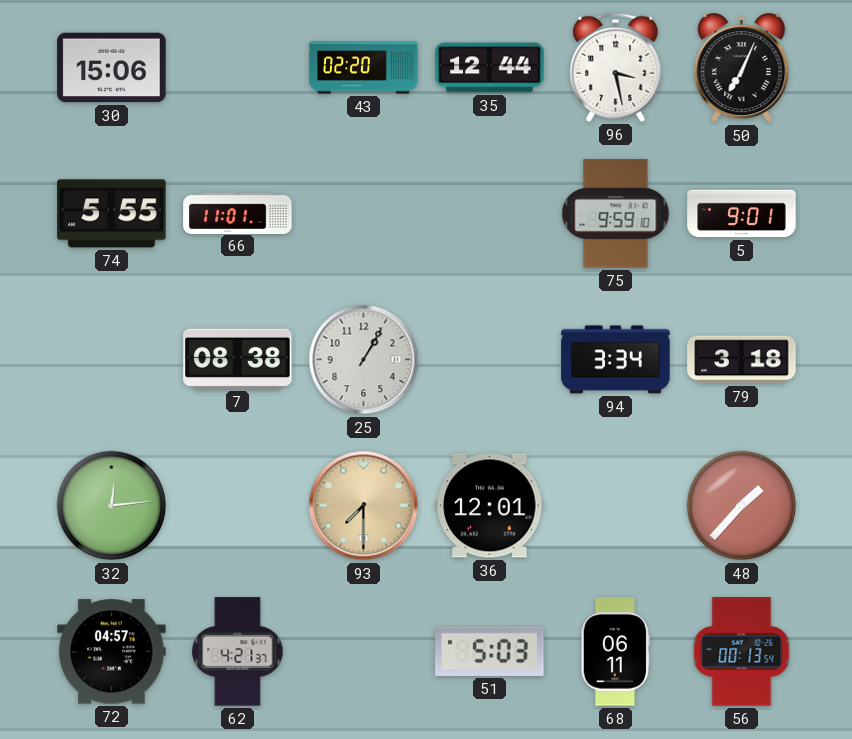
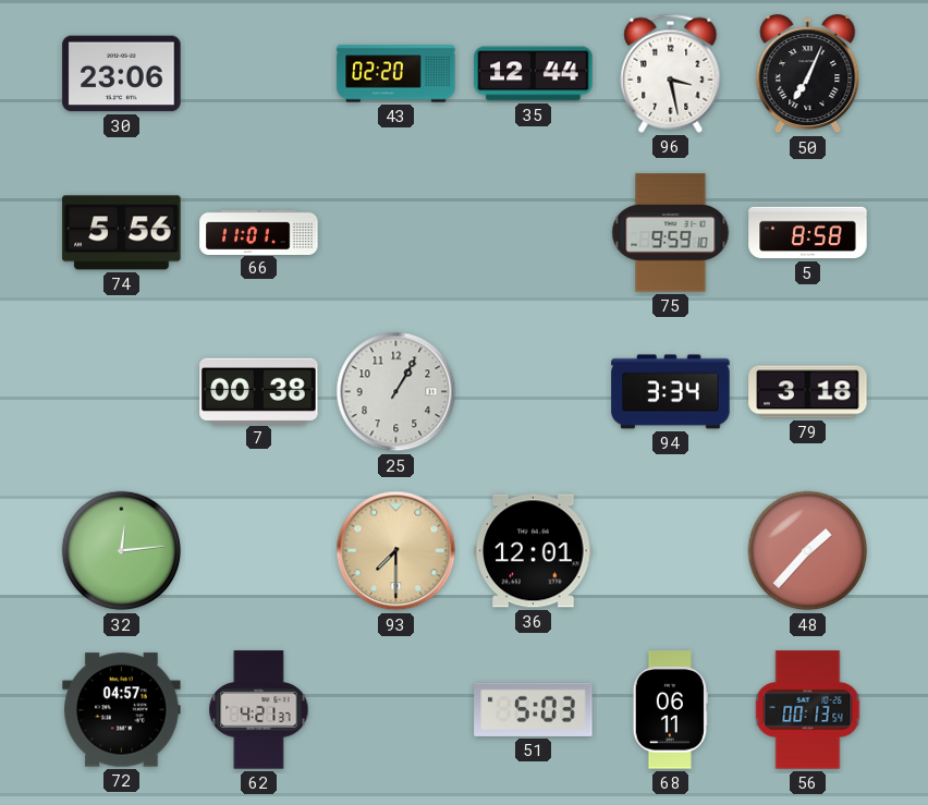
30: 15:06 -> 23:06
74: 5:55 -> 5:56
5: 9:01 -> 8:58
7: 08:38 -> 00:38
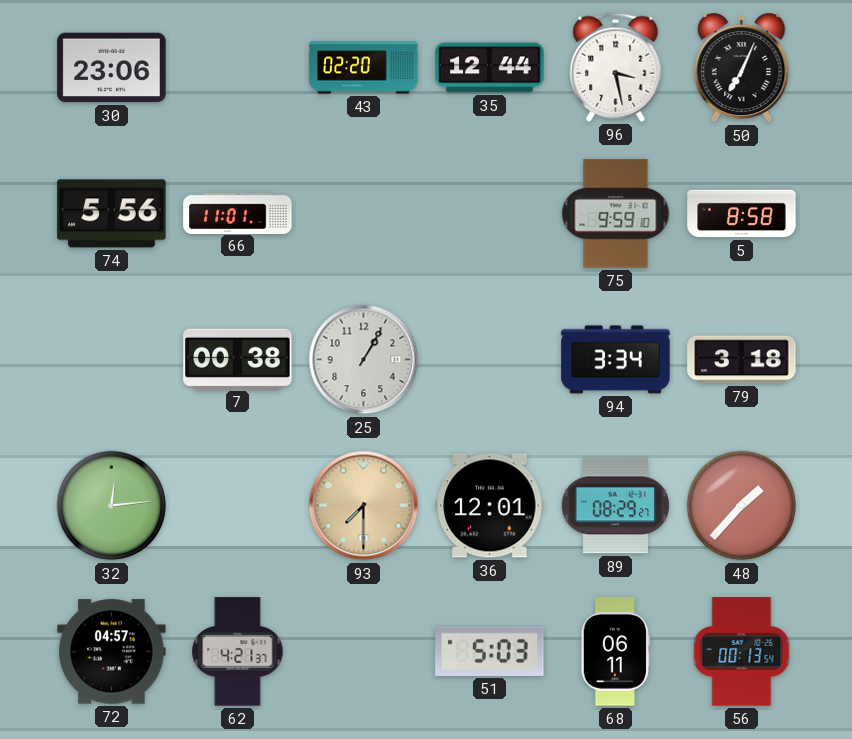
89: none -> 08:29
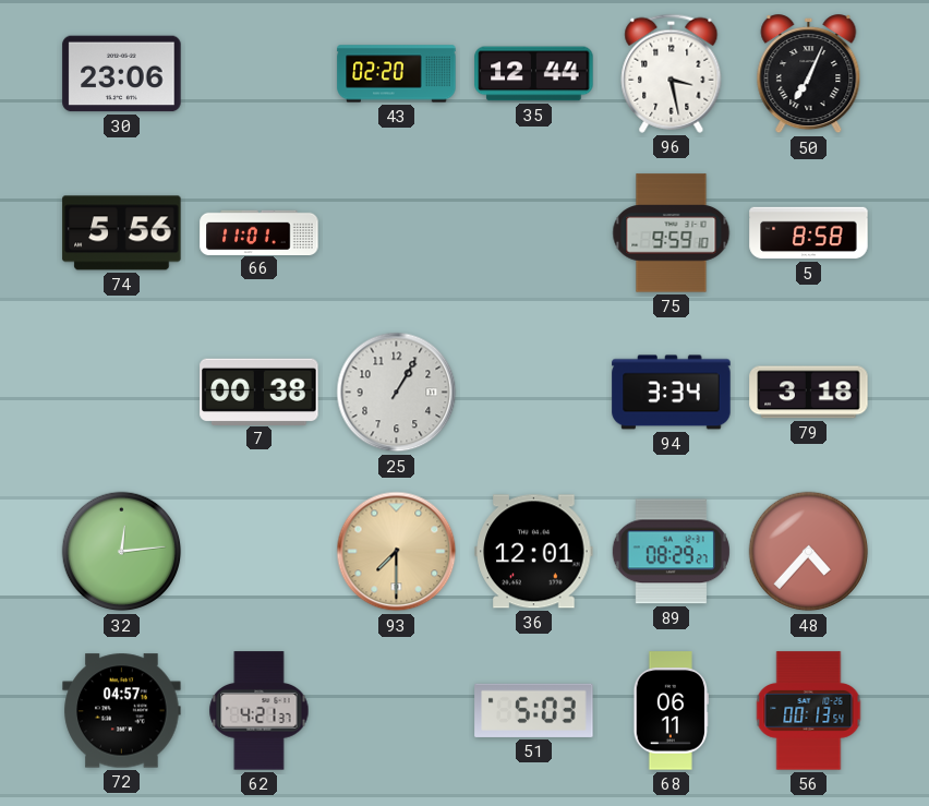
48: 1:37 -> 4:37
